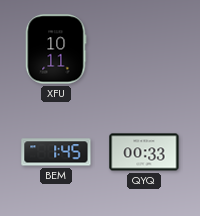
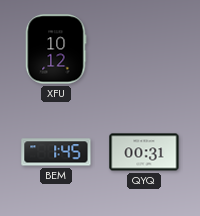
XFU: 10:11 -> 10:12
QYQ: 00:33 -> 00:31
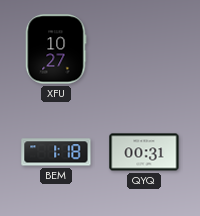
XFU: 10:12 -> 10:27
BEM: 1:45 -> 1:18
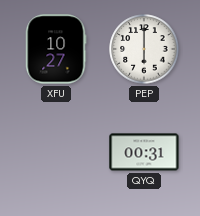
PEP: none -> 6:00
BEM: 1:18 -> none
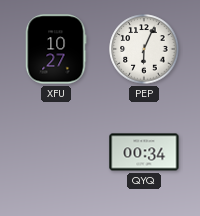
PEP: 6:00 -> 6:04
QYQ: 00:31 -> 00:34
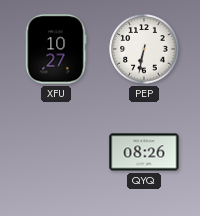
PEP: 6:04 -> 6:32
QYQ: 00:34 -> 08:26
